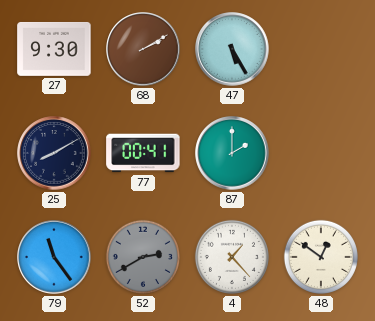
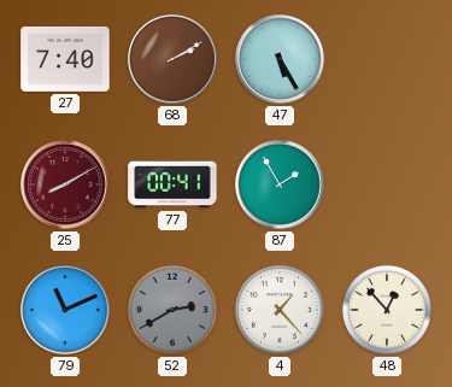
27: 9:30 -> 7:40
25 dial: navy -> burgundy
87: 2:00 -> 1:55
79: 11:24 -> 11:11
48: 12:51 -> 12:53
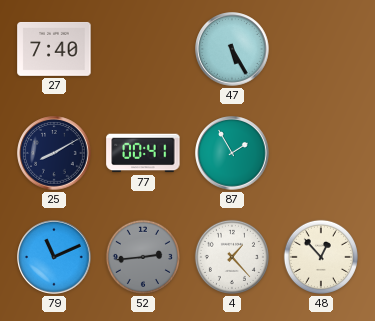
68: 2:10 -> none
25 dial: burgundy -> navy
52: 2:40 -> 2:44
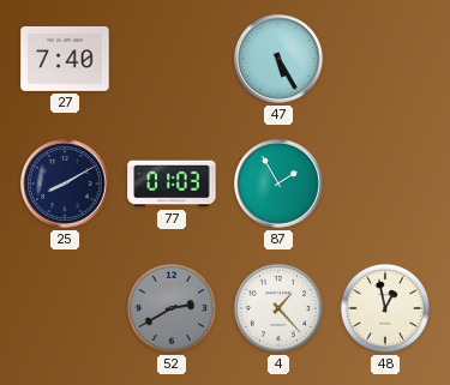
77: 00:41 -> 01:03
79: 11:11 -> none
52: 2:44 -> 2:40
48: 12:53 -> 12:58
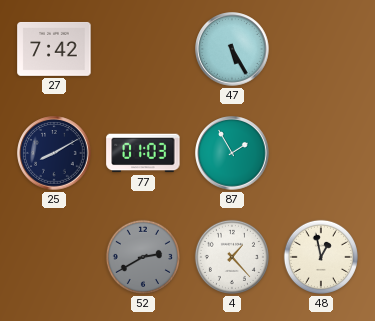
27: 7:40 -> 7:42
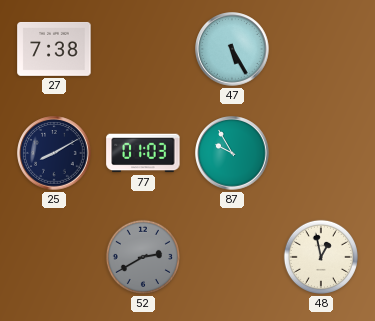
27: 7:42 -> 7:38
87: 1:55 -> 9:55
4: 1:23 -> none
